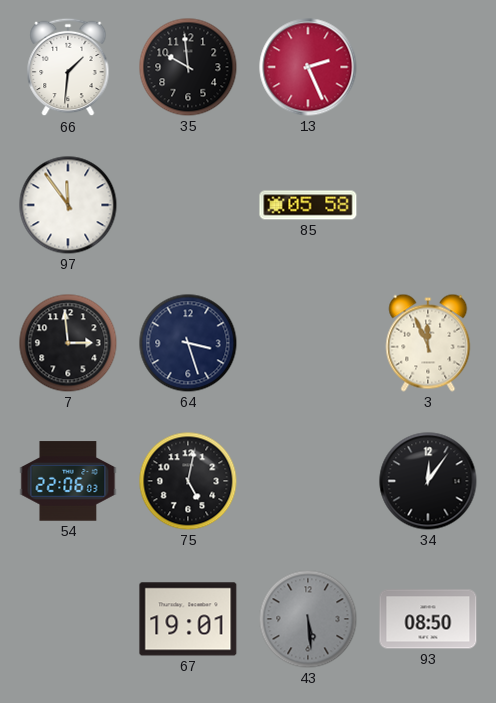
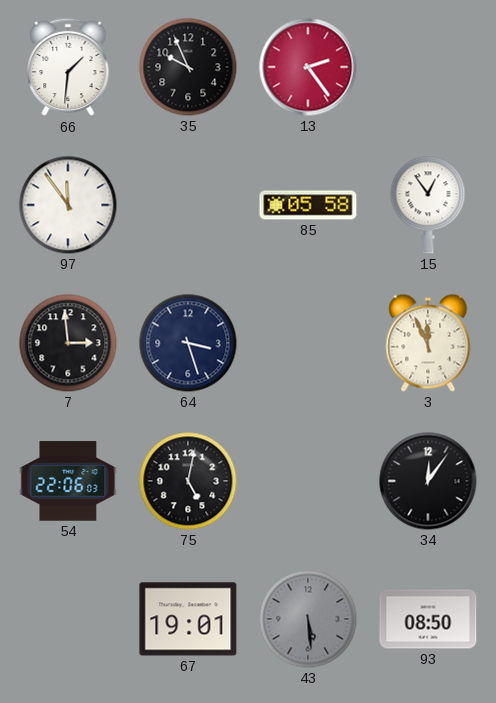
35: 9:59 -> 9:56
13: 2:26 -> 2:24
15: none -> 12:54
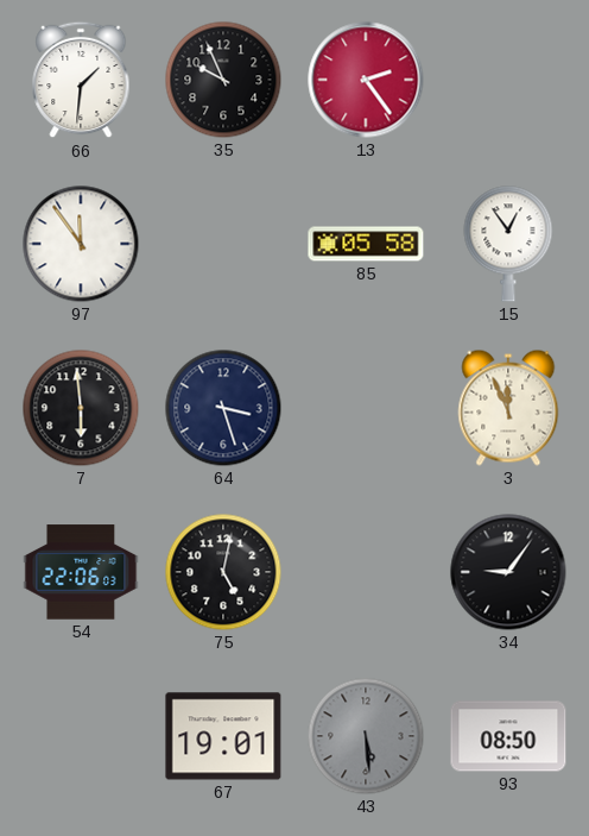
7: 2:59 -> 5:59
34: 12:06 -> 9:06
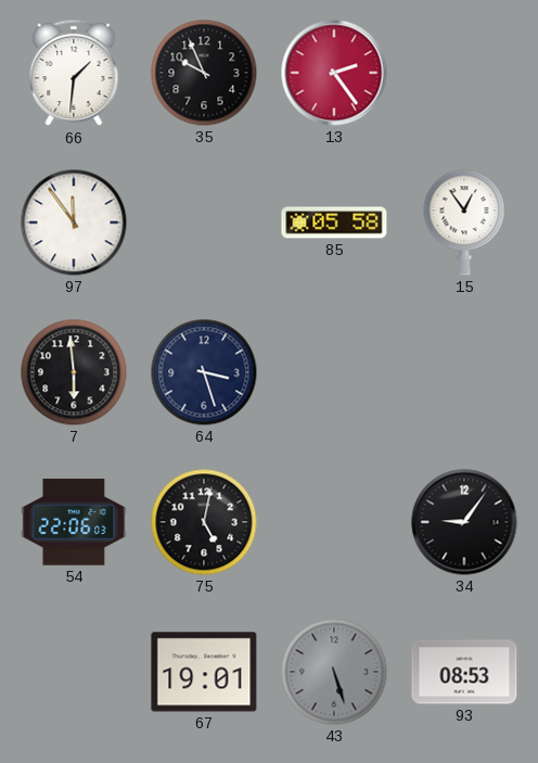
3: 11:56 -> none
43: 5:29 -> 5:27
93: 08:50 -> 08:53
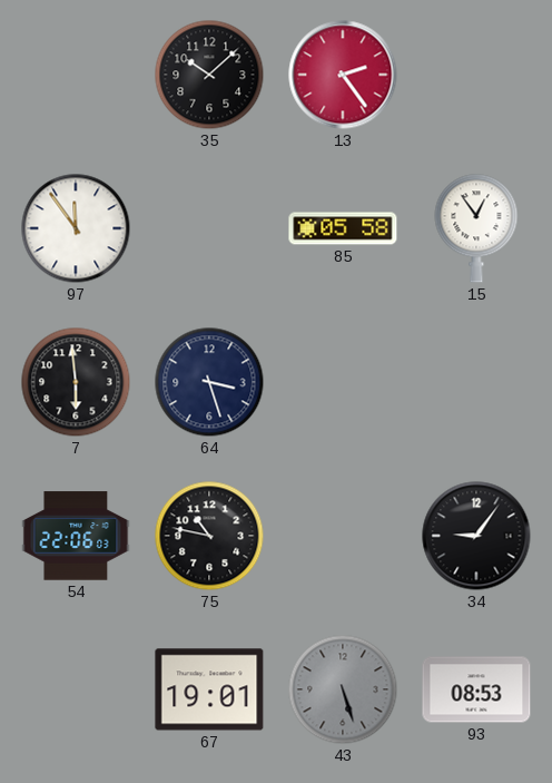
66: 1:31 -> none
35: 9:56 -> 10:08
75: 5:02 -> 10:47
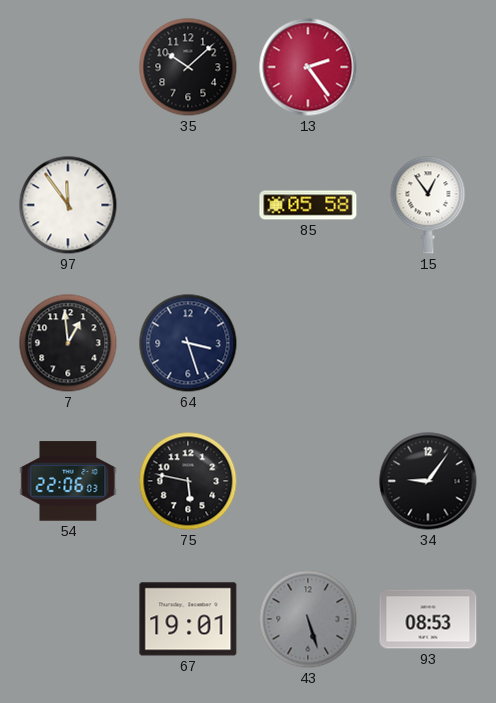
7: 5:59 -> 12:59
75: 10:47 -> 5:47
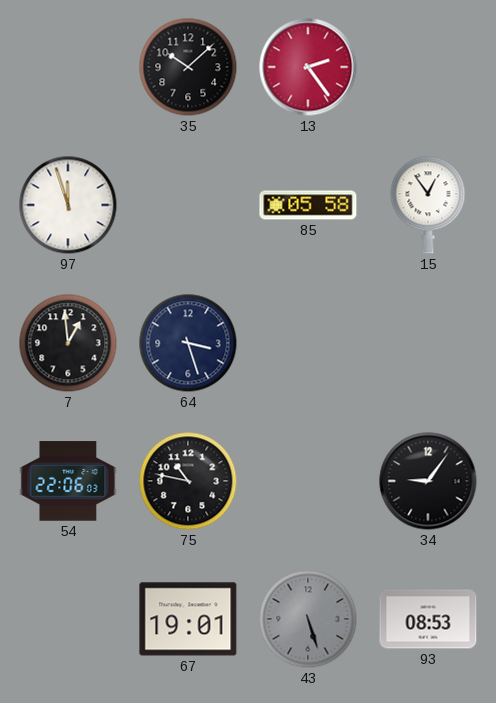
97: 11:54 -> 11:57
75: 5:47 -> 10:47
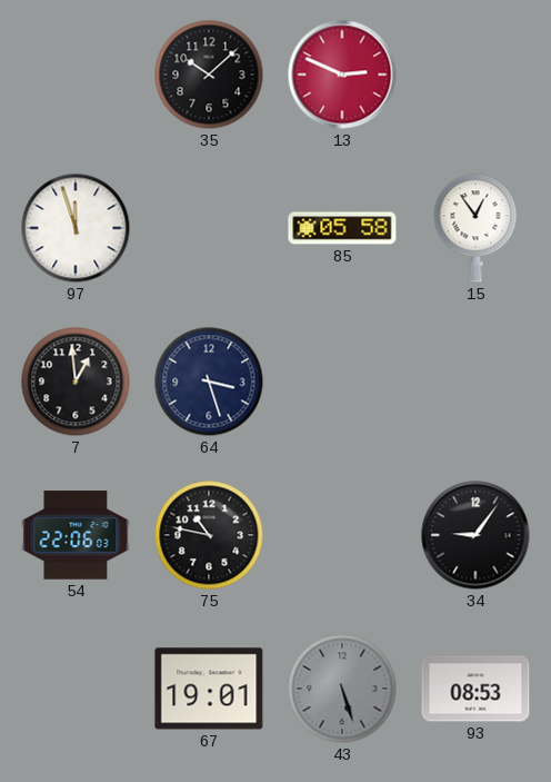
13: 2:24 -> 2:49
